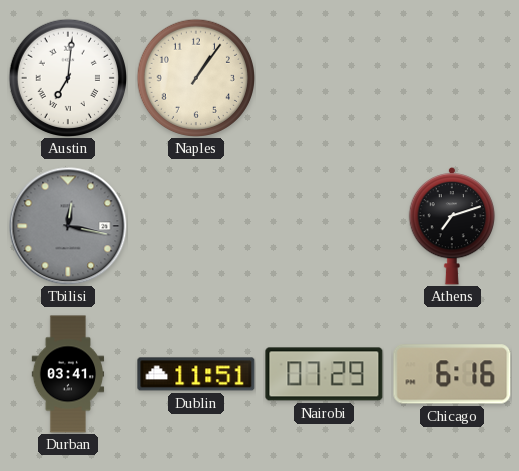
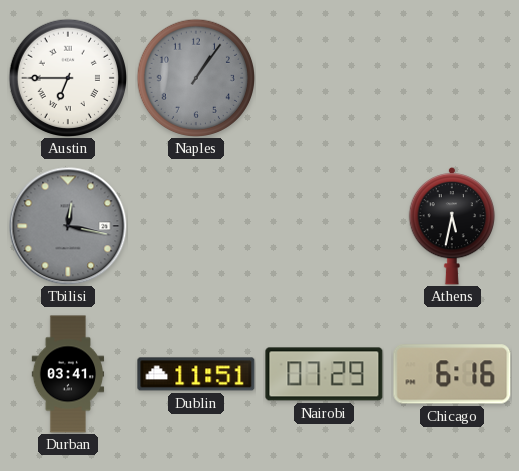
Austin: 7:01 -> 6:45
Naples dial: cream -> grey
Athens: 7:12 -> 5:32
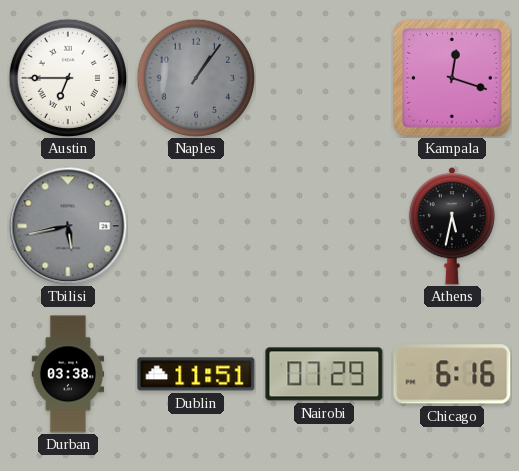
Kampala: none -> 12:18
Tbilisi: 12:17 -> 5:43
Durban: 03:41 -> 03:38
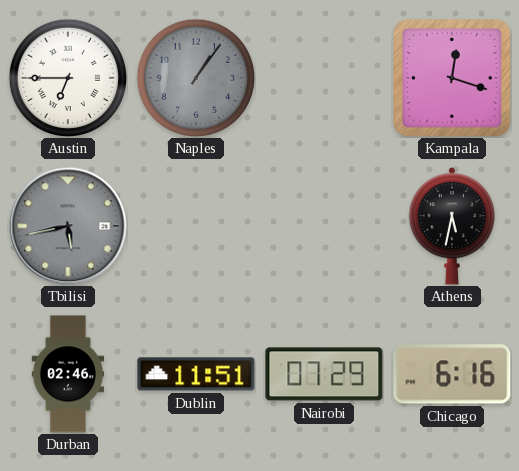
Durban: 03:38 -> 02:46
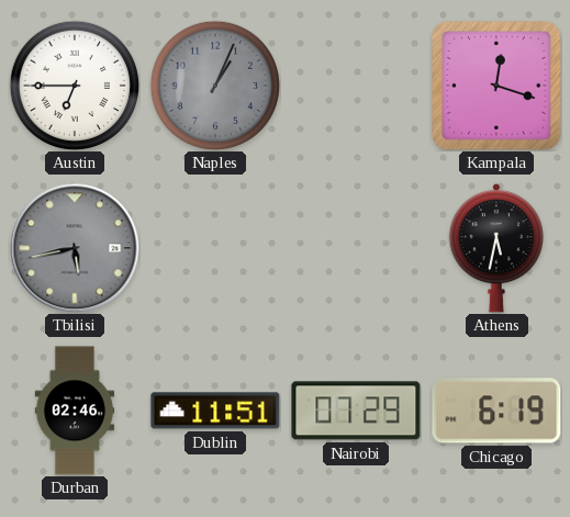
Naples: 1:06 -> 1:04
Chicago: 6:16 -> 6:19
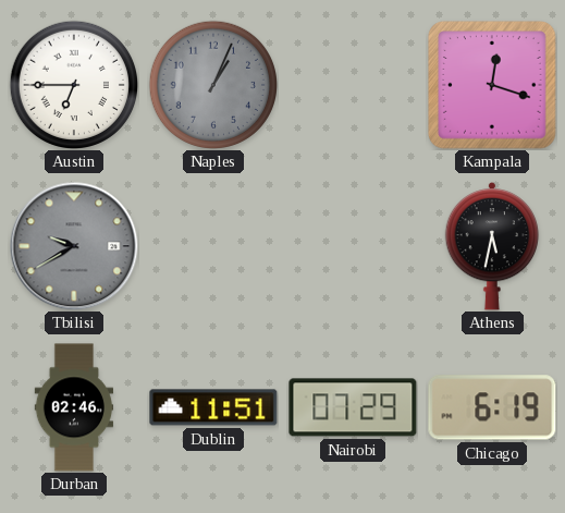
Tbilisi: 5:43 -> 9:40
